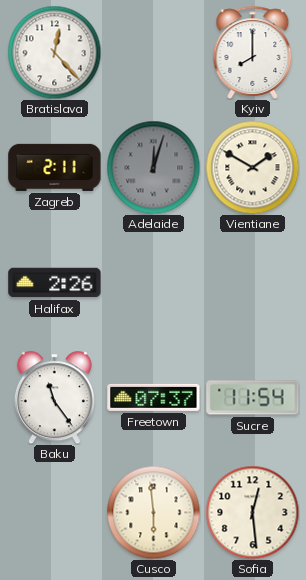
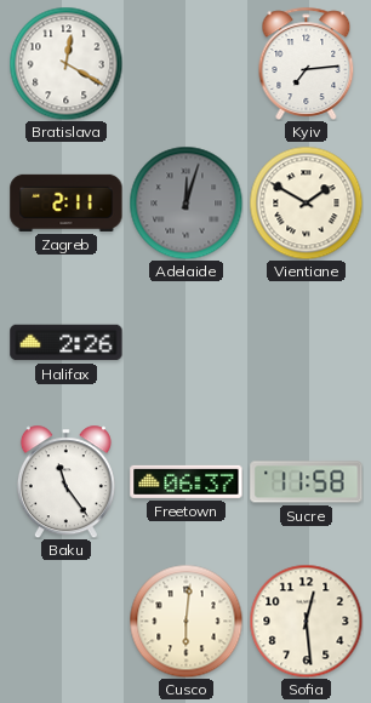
Bratislava: 12:23 -> 12:20
Kyiv: 8:00 -> 7:14
Freetown: 07:37 -> 06:37
Sucre: 11:54 -> 11:58
Cusco: 5:59 -> 6:01
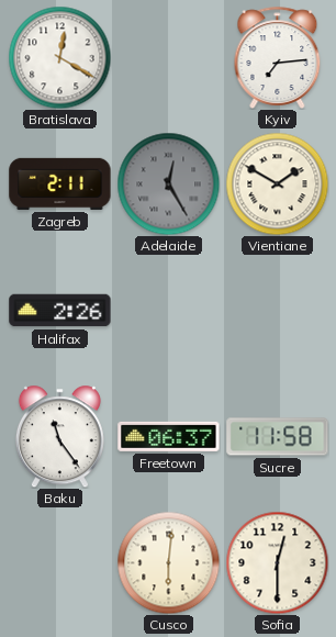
Adelaide: 12:03 -> 12:25
Sofia: 12:29 -> 12:30
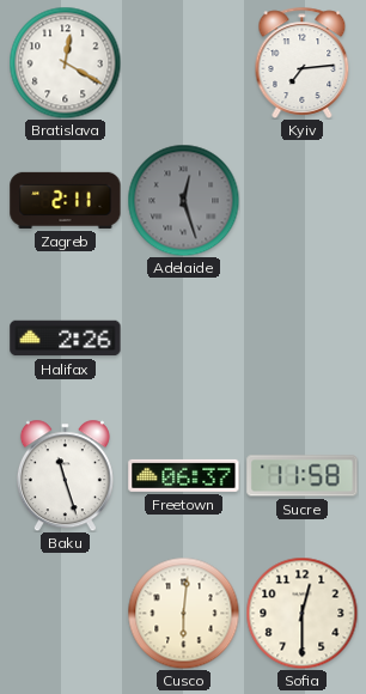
Adelaide: 12:25 -> 12:27
Vientiane: 1:50 -> none
Baku: 11:24 -> 11:27
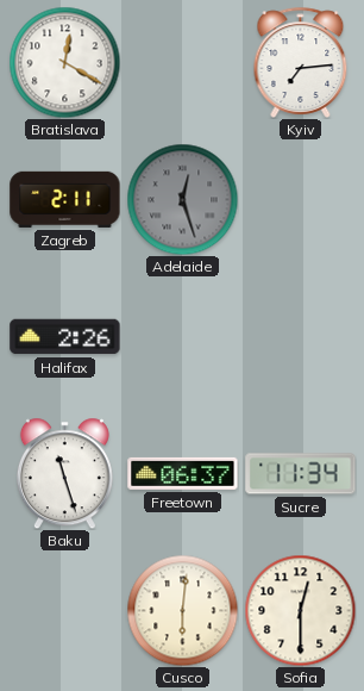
Sucre: 11:58 -> 11:34
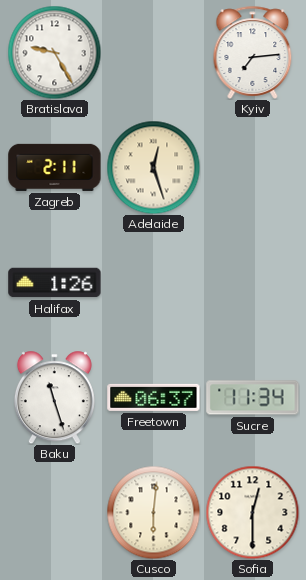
Bratislava: 12:20 -> 9:25
Adelaide dial: grey -> cream
Halifax: 2:26 -> 1:26
